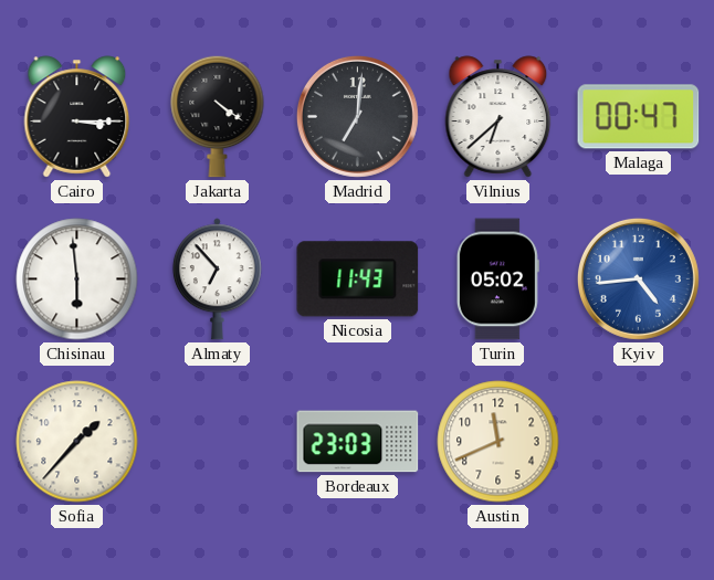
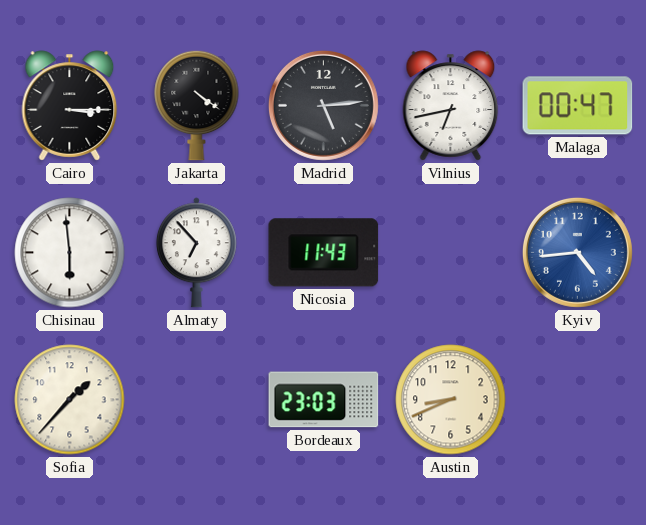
Madrid: 7:01 -> 5:14
Vilnius: 6:38 -> 6:43
Turin: 05:02 -> none
Austin: 11:41 -> 8:41
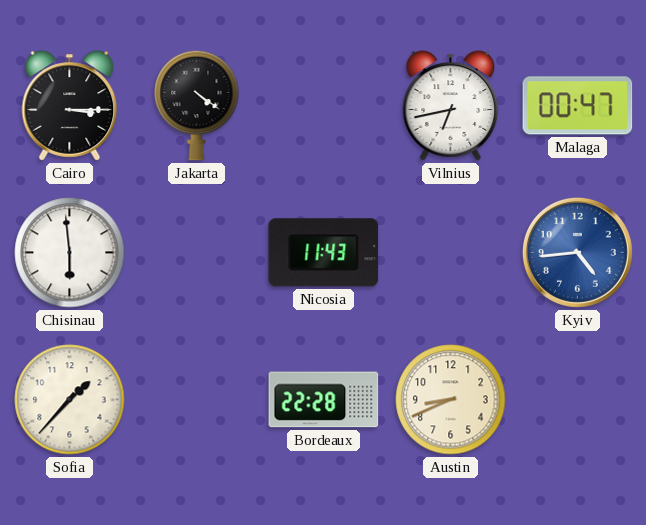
Madrid: 5:14 -> none
Almaty: 6:53 -> none
Bordeaux: 23:03 -> 22:28
